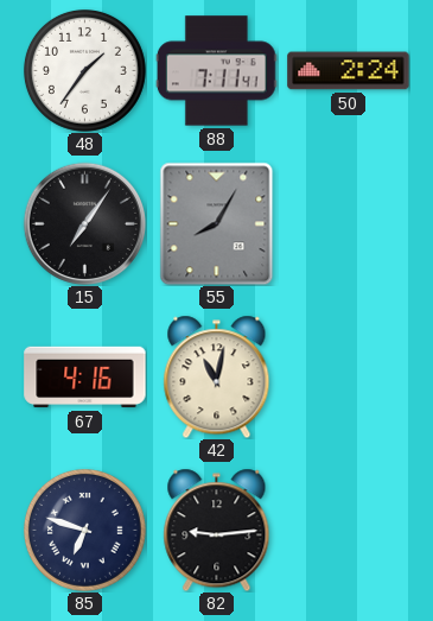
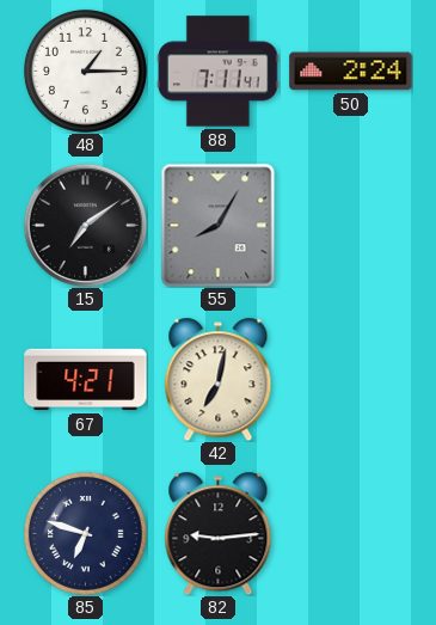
48: 1:36 -> 1:15
15: 7:06 -> 7:09
67: 4:16 -> 4:21
42: 11:02 -> 7:02
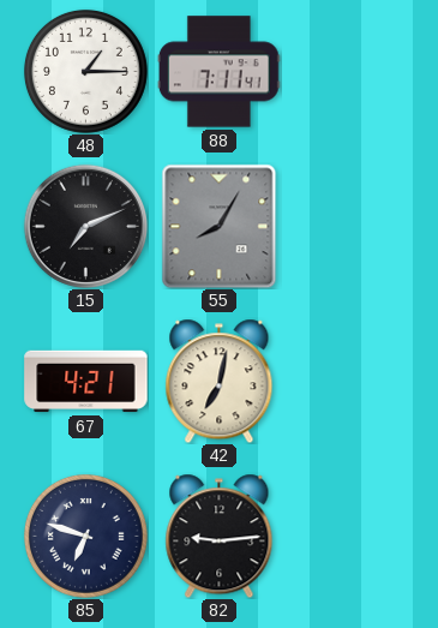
50: 2:24 -> none
15: 7:09 -> 7:11
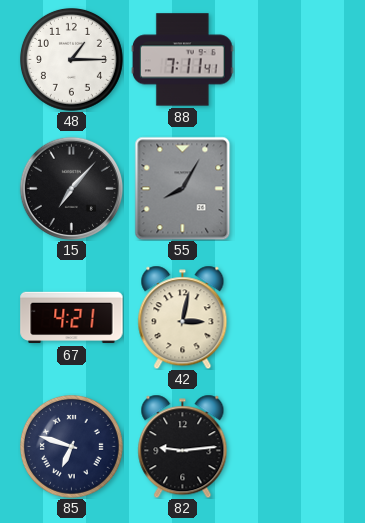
15: 7:11 -> 7:07
42: 7:02 -> 3:02
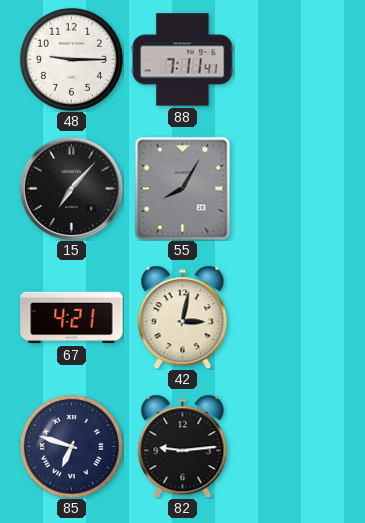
48: 1:15 -> 9:15
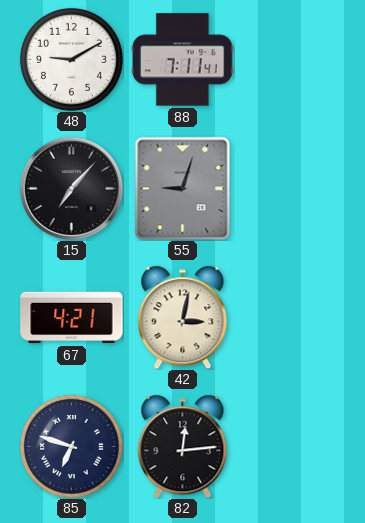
48: 9:15 -> 9:10
55: 8:05 -> 9:03
82: 9:14 -> 12:14
